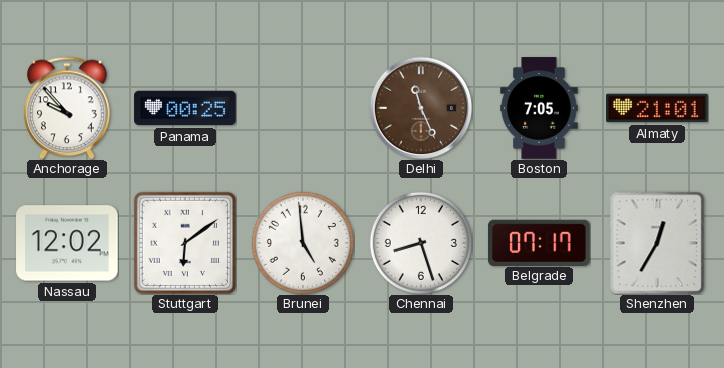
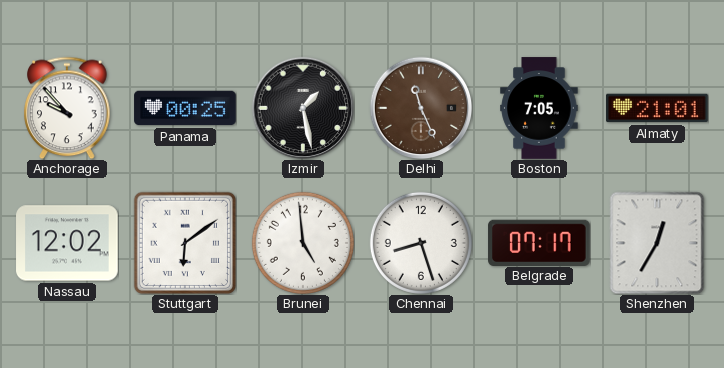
Izmir: none -> 1:28
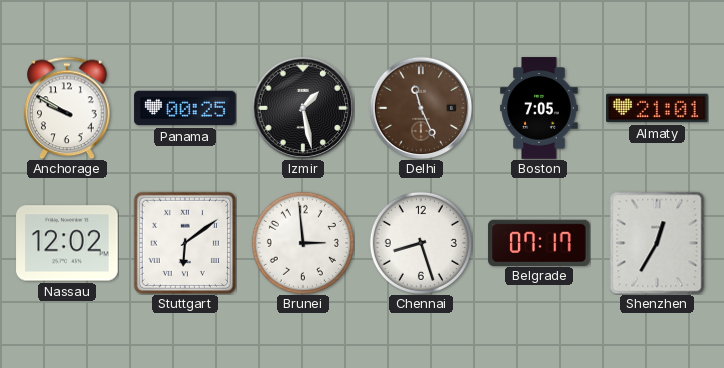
Anchorage: 9:53 -> 9:50
Brunei: 4:59 -> 2:59
